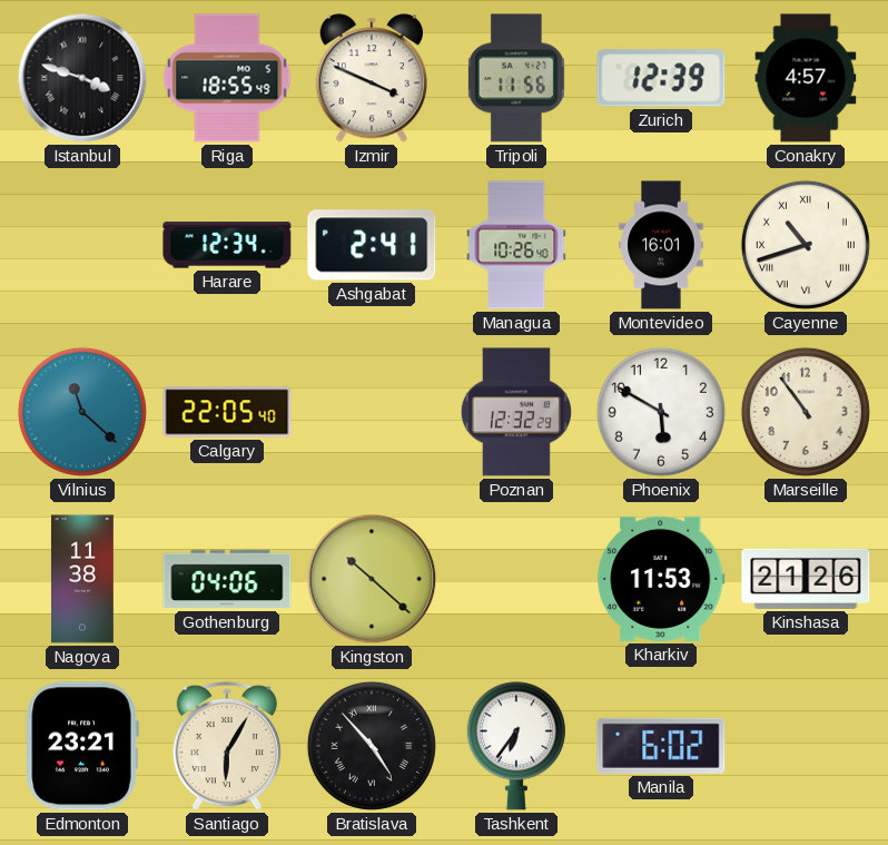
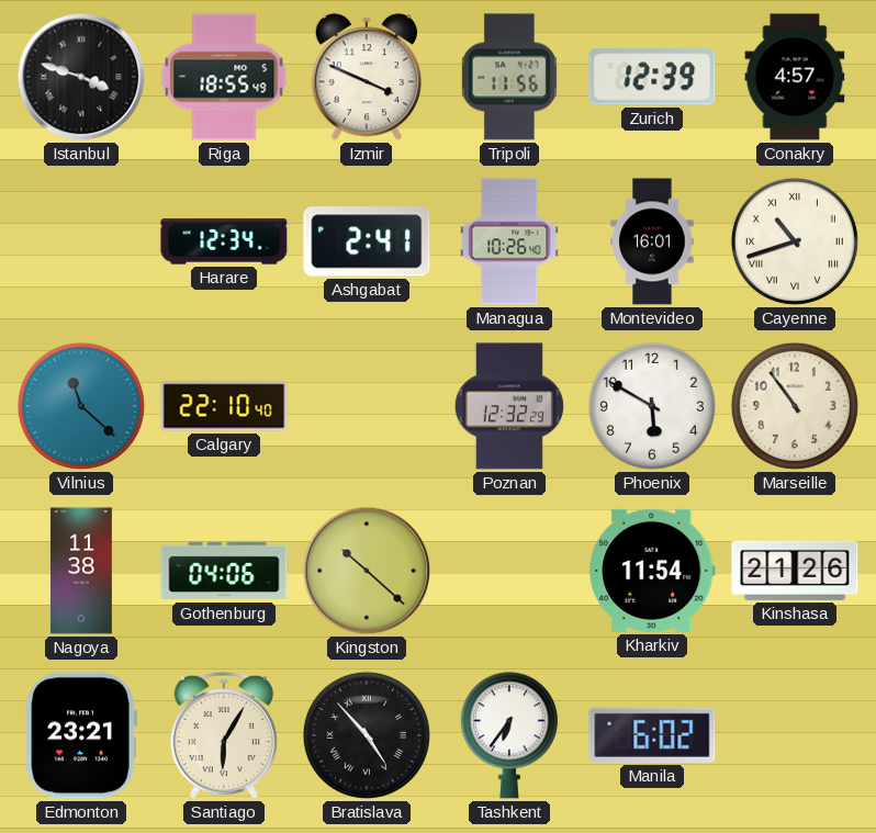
Calgary: 22:05 -> 22:10
Kharkiv: 11:53 -> 11:54
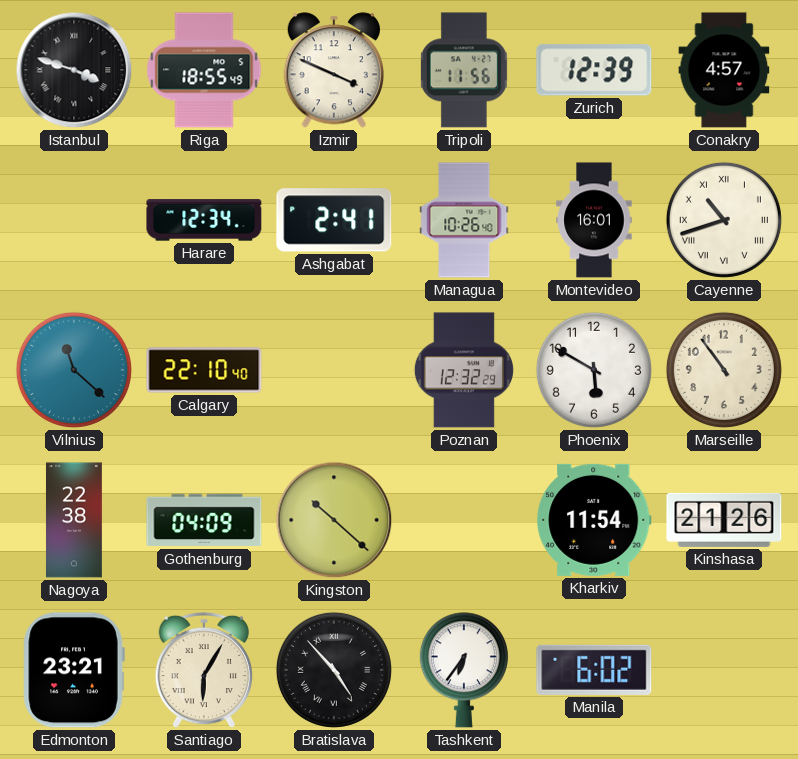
Nagoya: 11:38 -> 22:38
Gothenburg: 04:06 -> 04:09
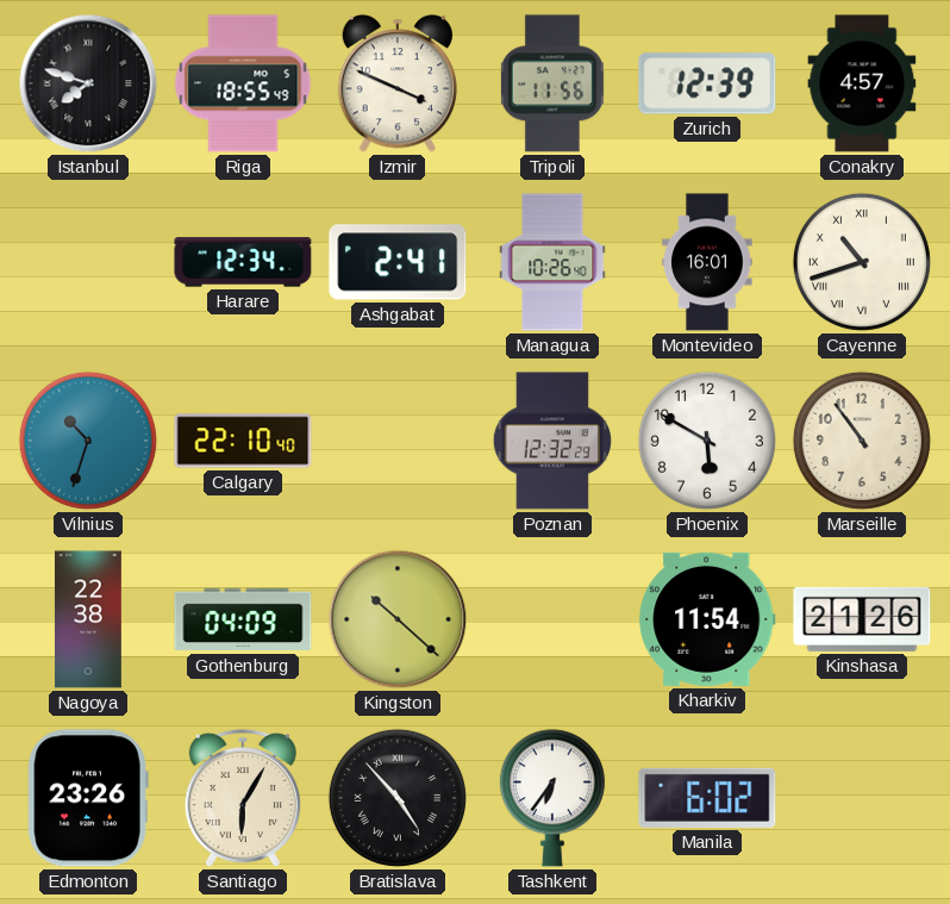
Istanbul: 3:48 -> 7:48
Vilnius: 11:22 -> 10:33
Edmonton: 23:21 -> 23:26
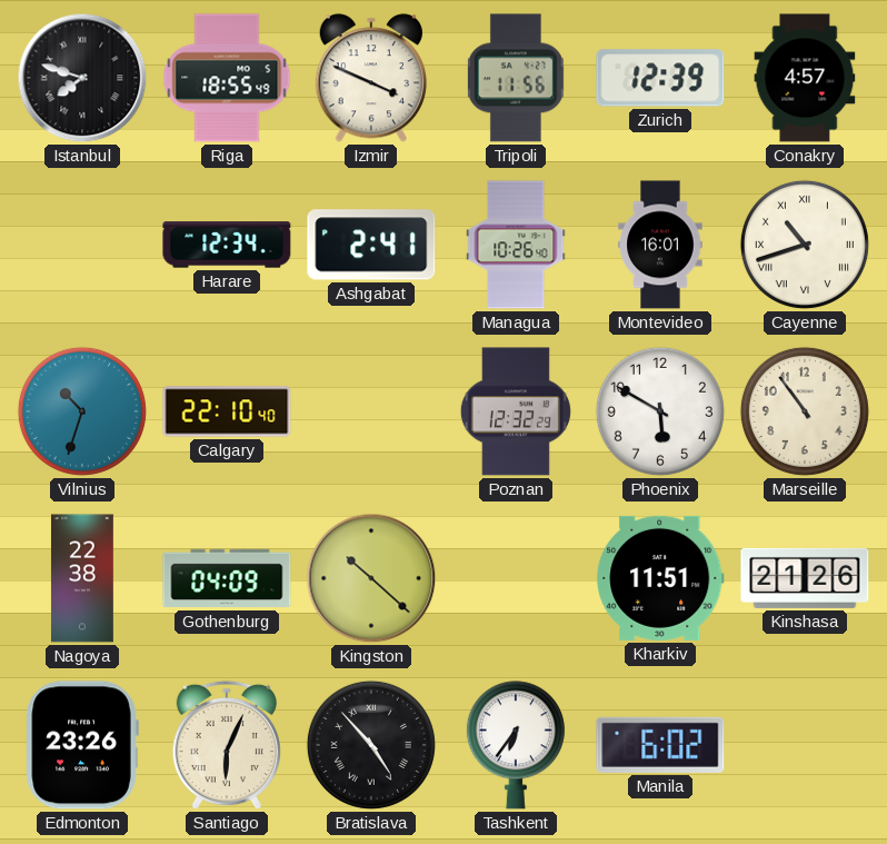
Kharkiv: 11:54 -> 11:51
Santiago: 6:05 -> 6:04
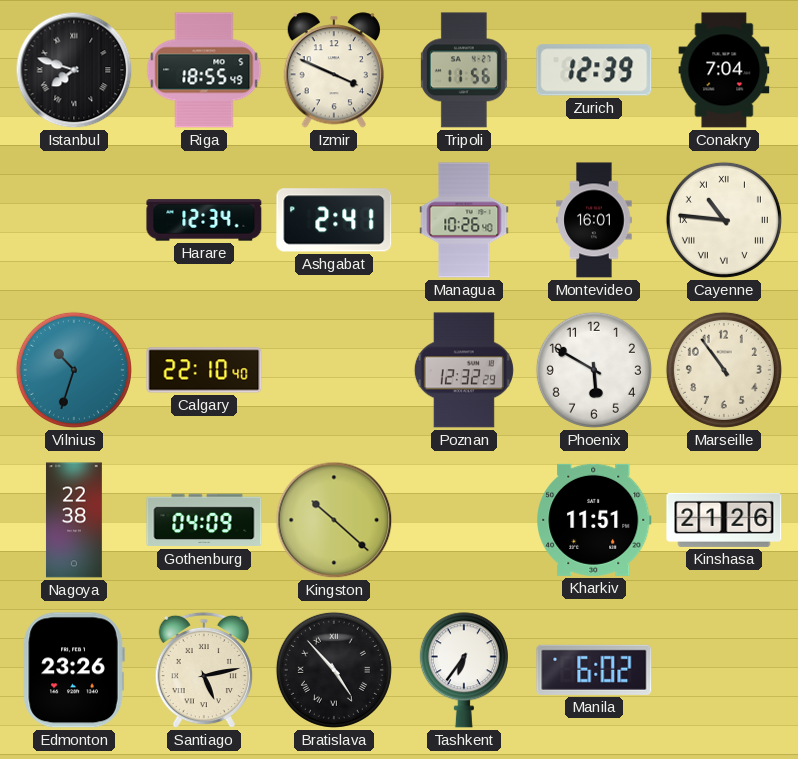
Conakry: 4:57 -> 7:04
Cayenne: 10:42 -> 10:46
Santiago: 6:04 -> 5:13
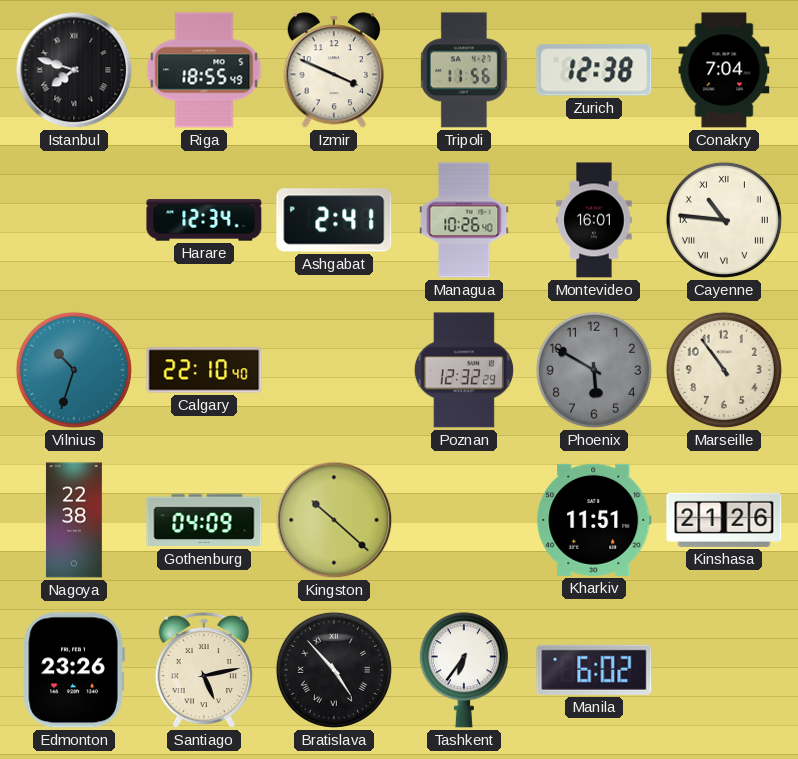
Zurich: 12:39 -> 12:38
Phoenix dial: white -> grey
